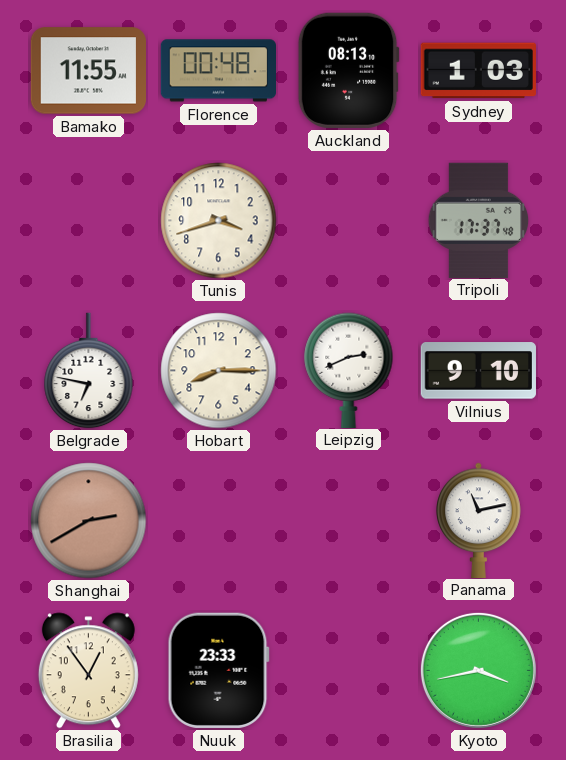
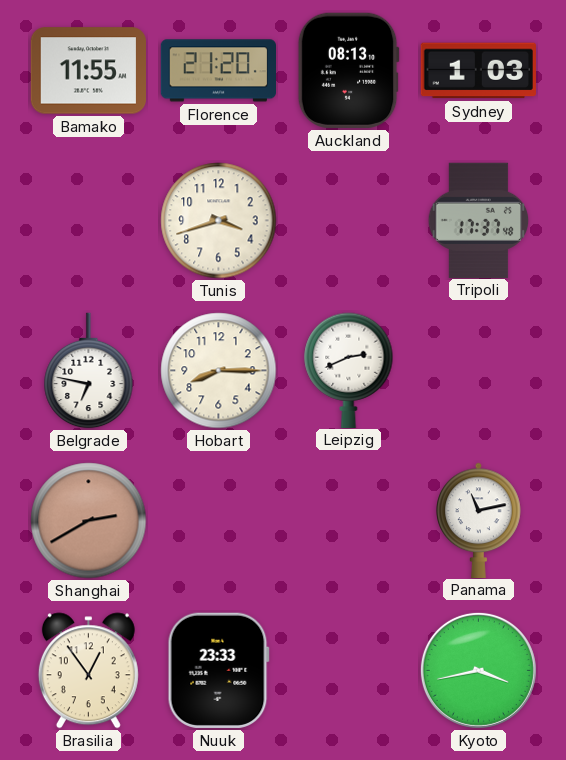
Florence: 00:48 -> 21:20
Vilnius: 9:10 -> none
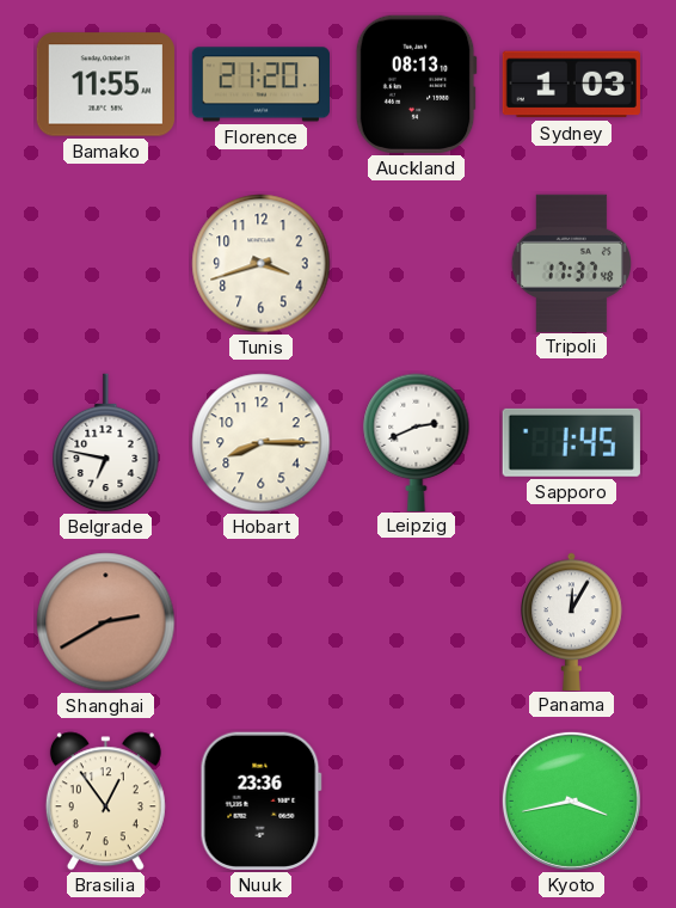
Sapporo: none -> 1:45
Panama: 11:13 -> 12:05
Nuuk: 23:33 -> 23:36
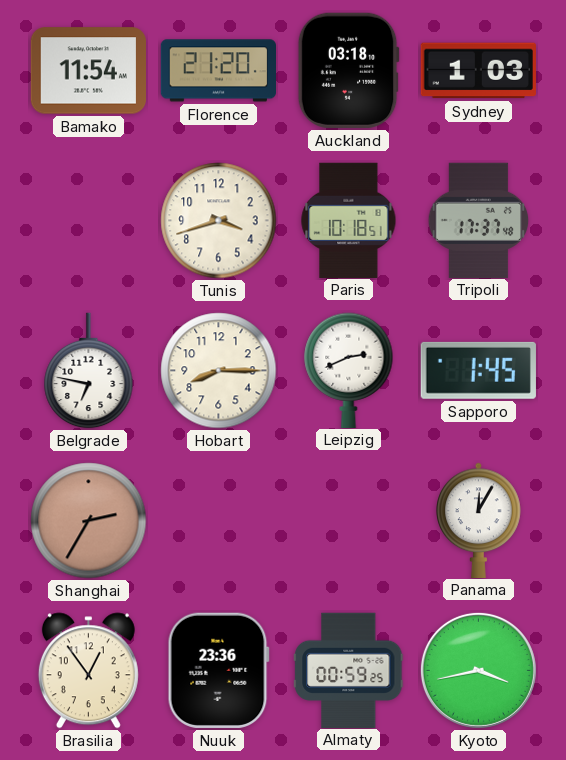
Bamako: 11:55 -> 11:54
Auckland: 08:13 -> 03:18
Paris: none -> 10:18
Shanghai: 2:40 -> 2:35
Almaty: none -> 00:59
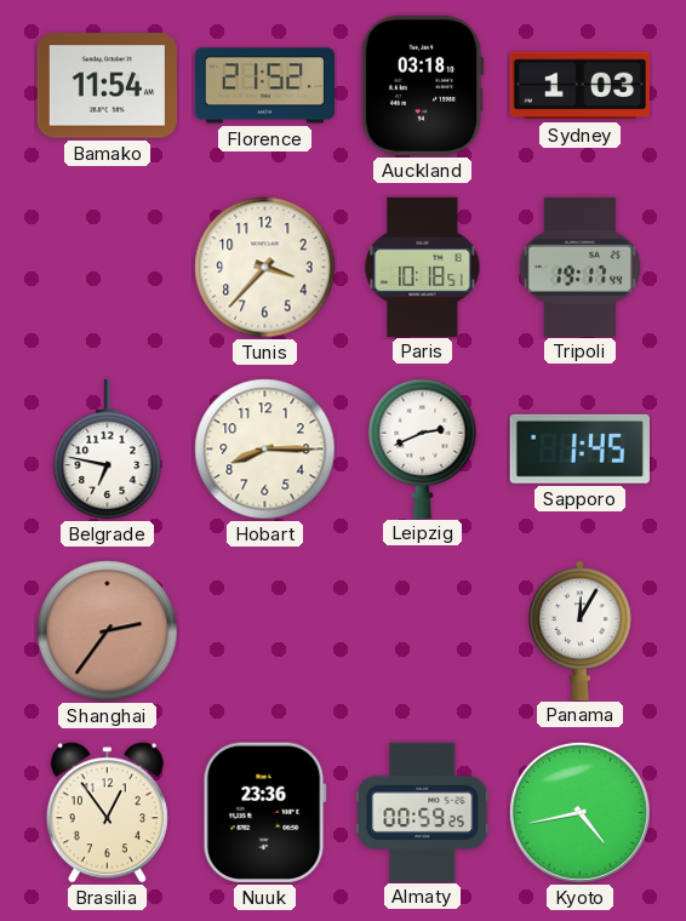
Florence: 21:20 -> 21:52
Tunis: 3:42 -> 3:37
Tripoli: 17:37 -> 19:17
Shanghai: 2:35 -> 2:36
Kyoto: 3:43 -> 4:43
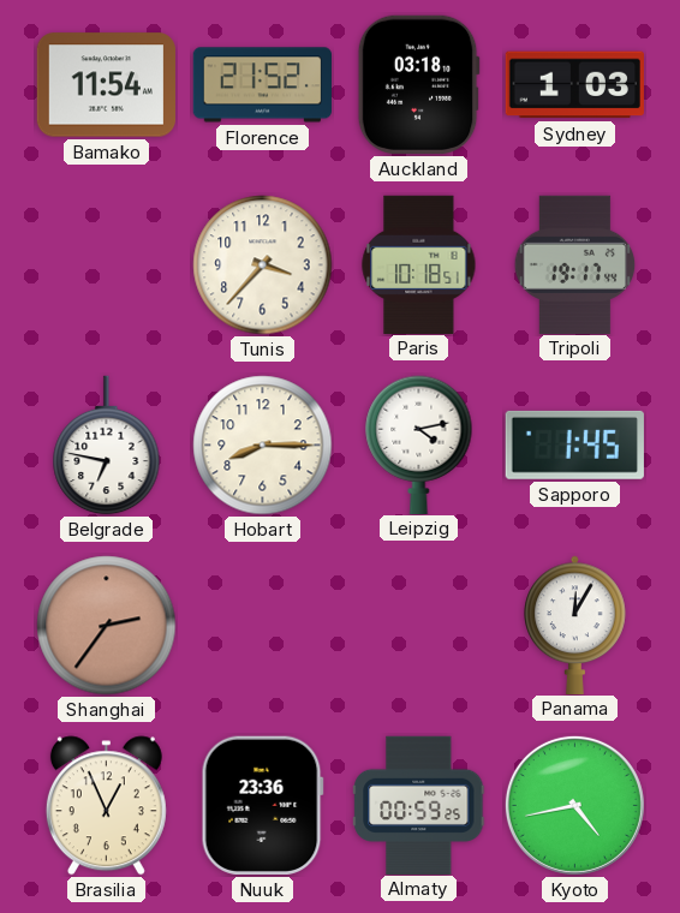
Leipzig: 2:41 -> 4:13
Brasilia: 12:54 -> 12:56
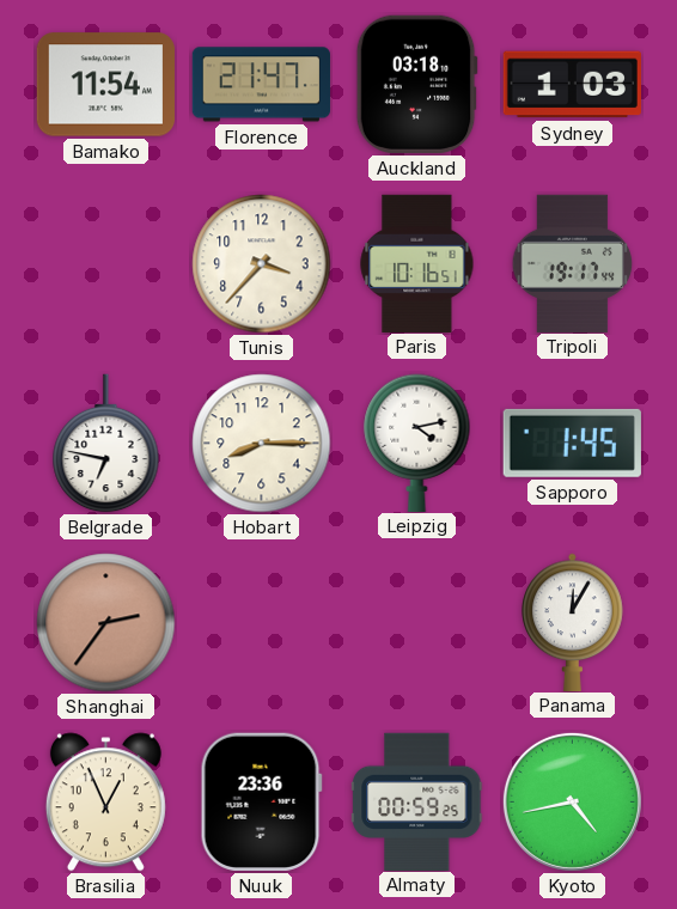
Florence: 21:52 -> 21:47
Paris: 10:18 -> 10:16
